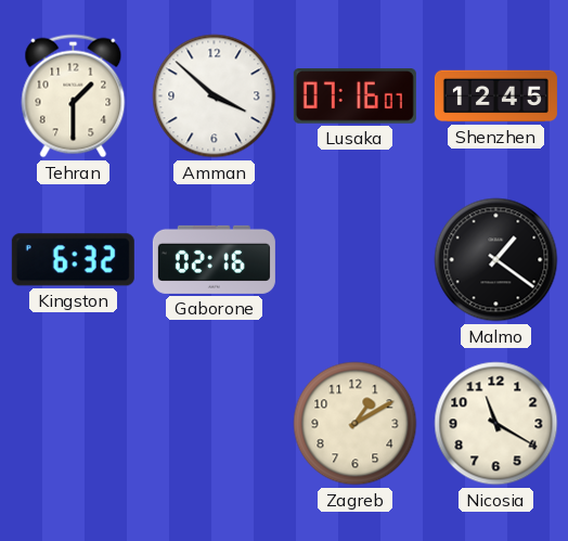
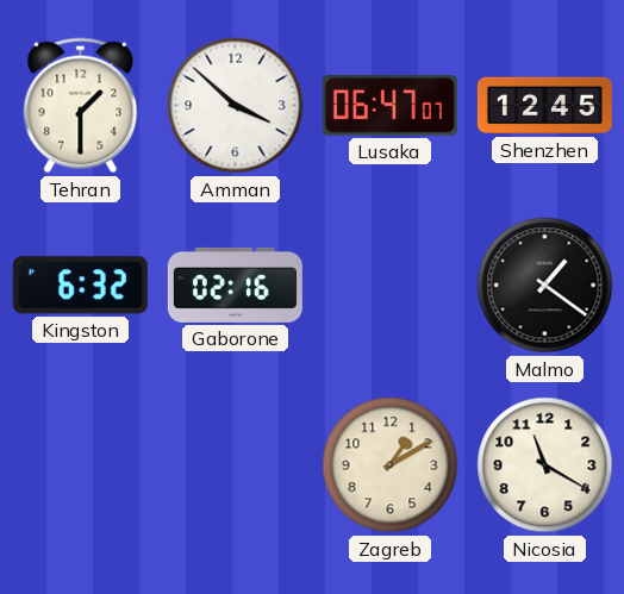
Lusaka: 07:16 -> 06:47
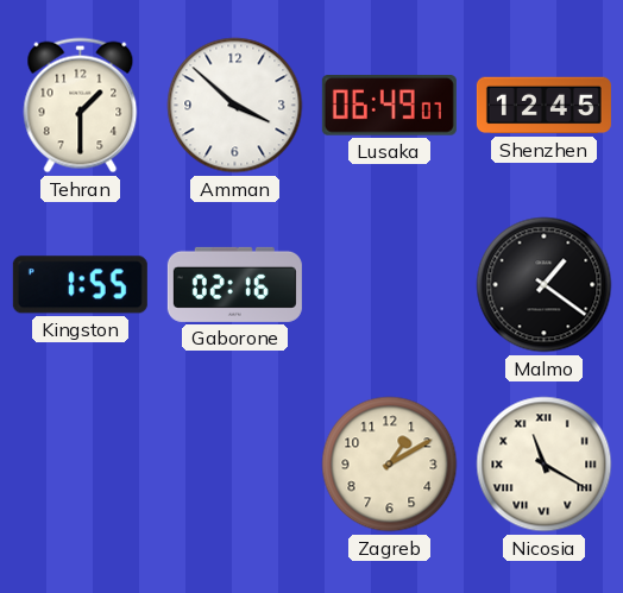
Lusaka: 06:47 -> 06:49
Kingston: 6:32 -> 1:55
Nicosia numerals: Arabic -> Roman
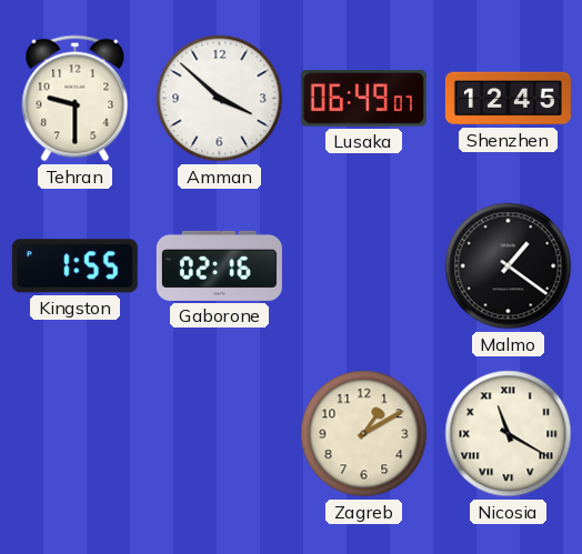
Tehran: 1:30 -> 9:30
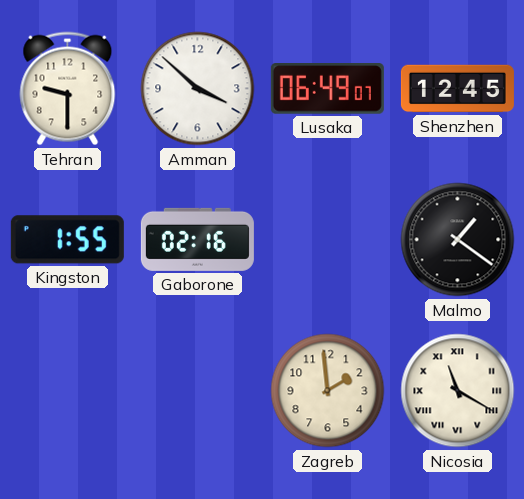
Zagreb: 1:10 -> 1:59
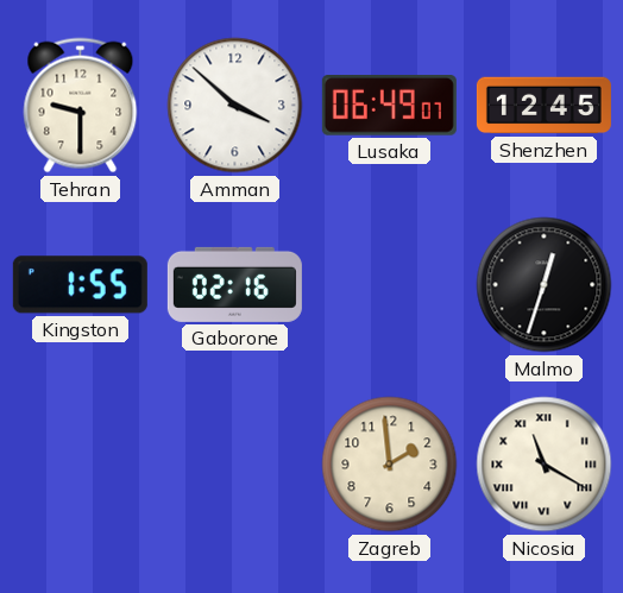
Malmo: 1:21 -> 12:33
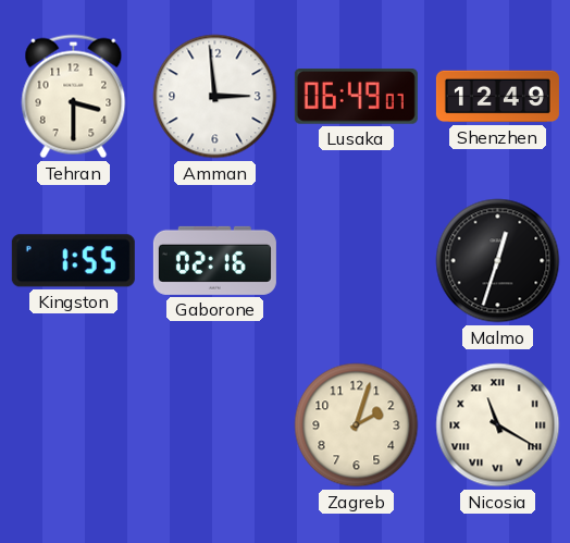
Tehran: 9:30 -> 3:30
Amman: 3:52 -> 2:59
Shenzhen: 12:45 -> 12:49
Zagreb: 1:59 -> 2:03
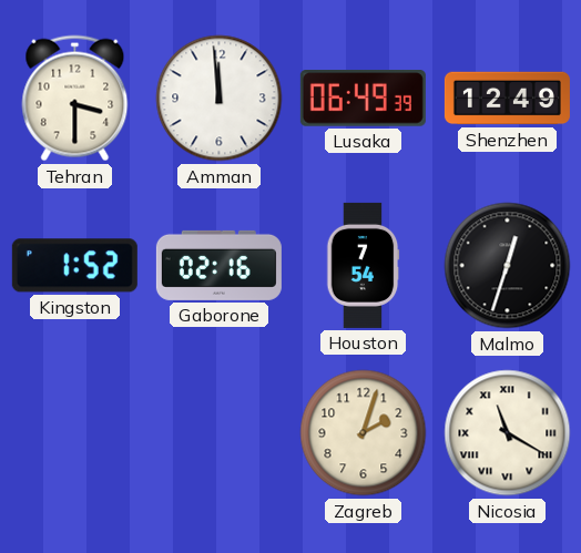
Amman: 2:59 -> 11:59
Lusaka: 06:49:07 -> 06:49:39
Kingston: 1:55 -> 1:52
Houston: none -> 7:54
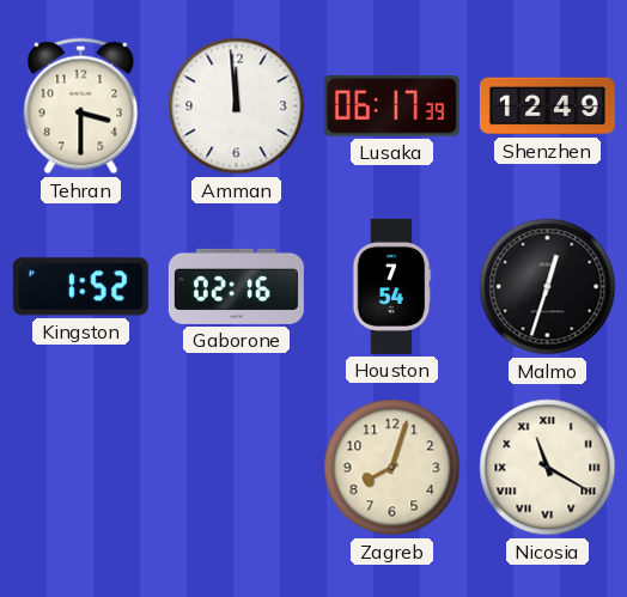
Lusaka: 06:49 -> 06:17
Zagreb: 2:03 -> 8:03
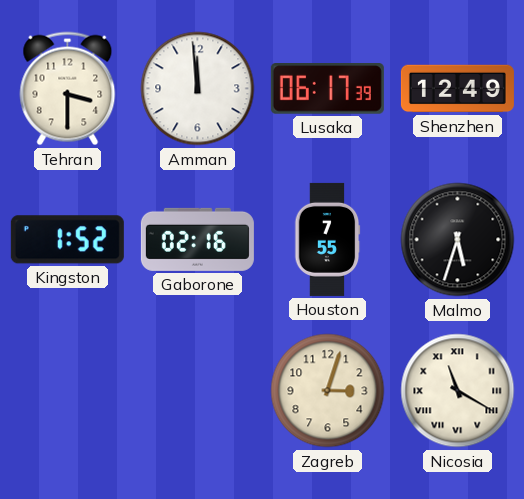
Houston: 7:54 -> 7:55
Malmo: 12:33 -> 5:33
Zagreb: 8:03 -> 3:03
